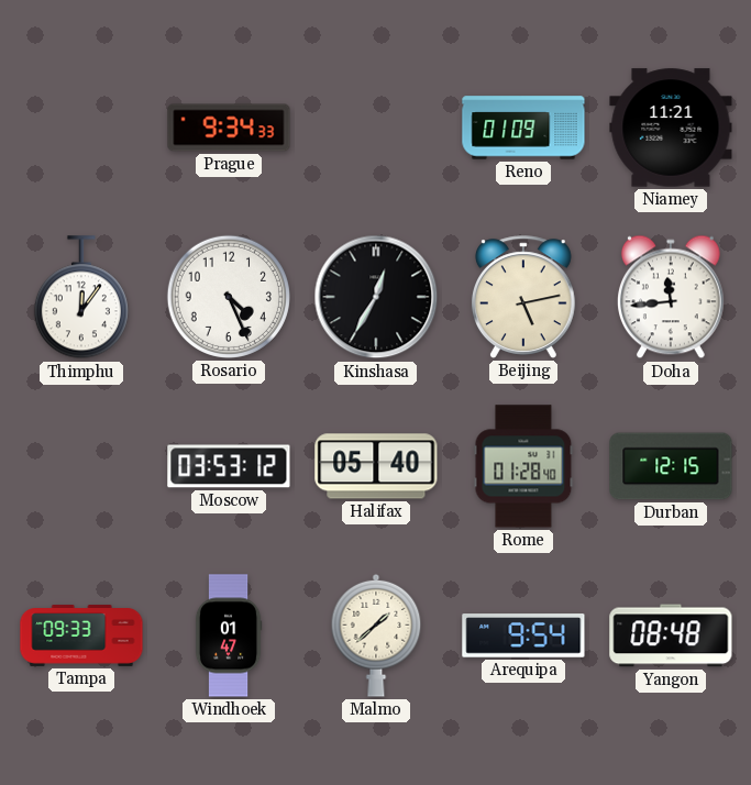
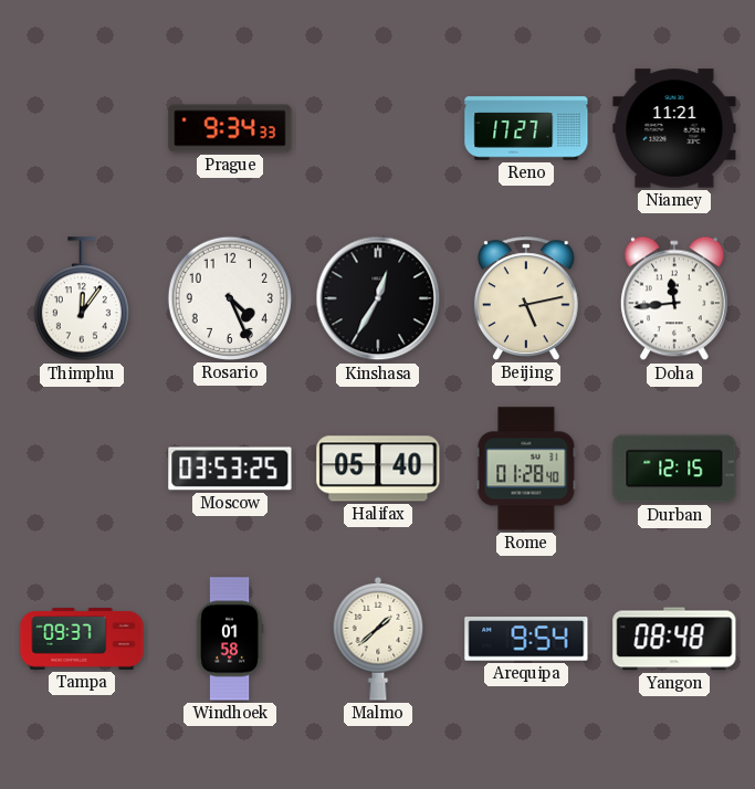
Reno: 01:09 -> 17:27
Moscow: 03:53:12 -> 03:53:25
Tampa: 09:33 -> 09:37
Windhoek: 01:47 -> 01:58
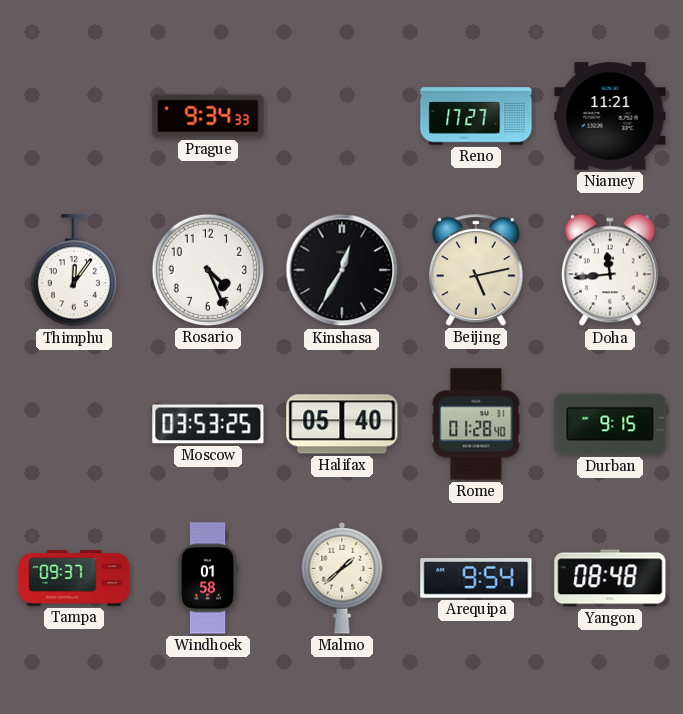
Durban: 12:15 -> 9:15
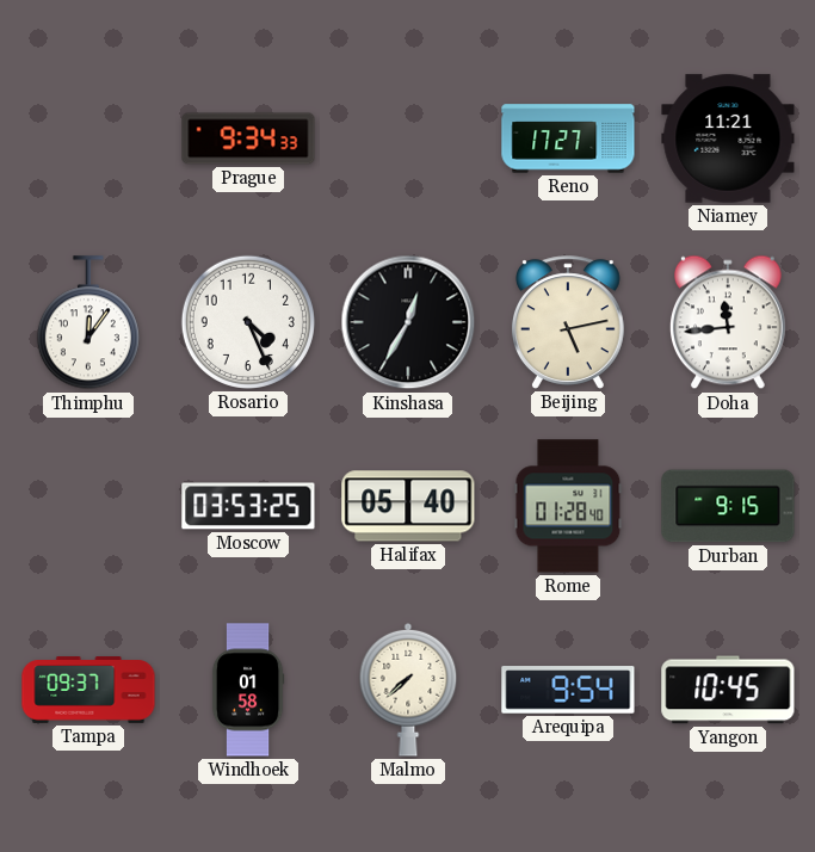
Malmo: 1:38 -> 7:38
Yangon: 08:48 -> 10:45
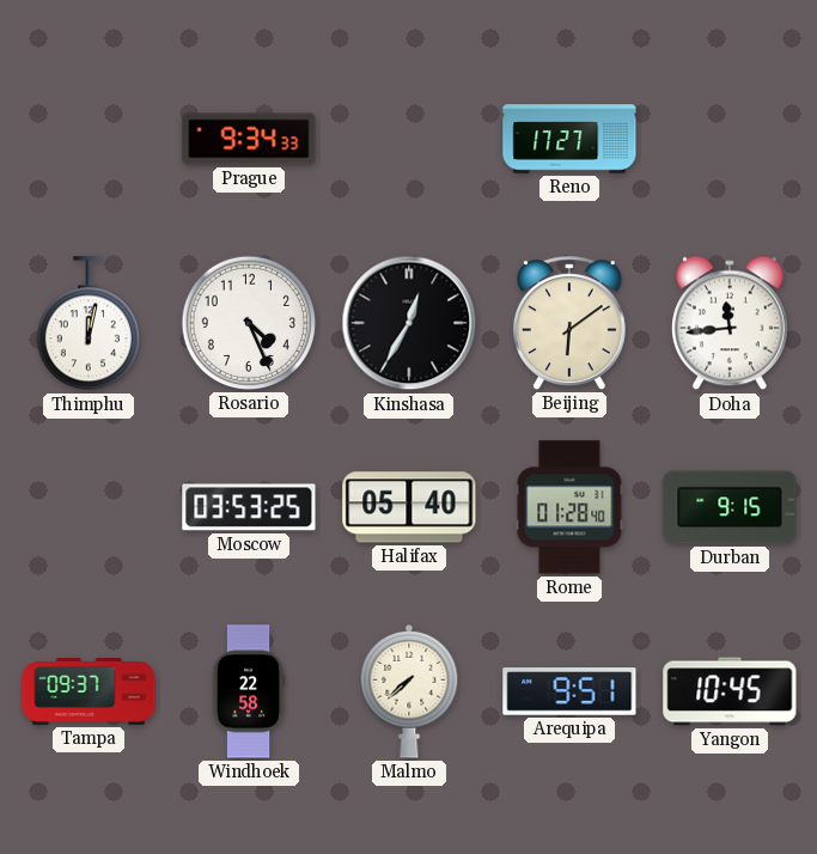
Niamey: 11:21 -> none
Thimphu: 12:06 -> 12:02
Beijing: 5:13 -> 6:09
Windhoek: 01:58 -> 22:58
Arequipa: 9:54 -> 9:51
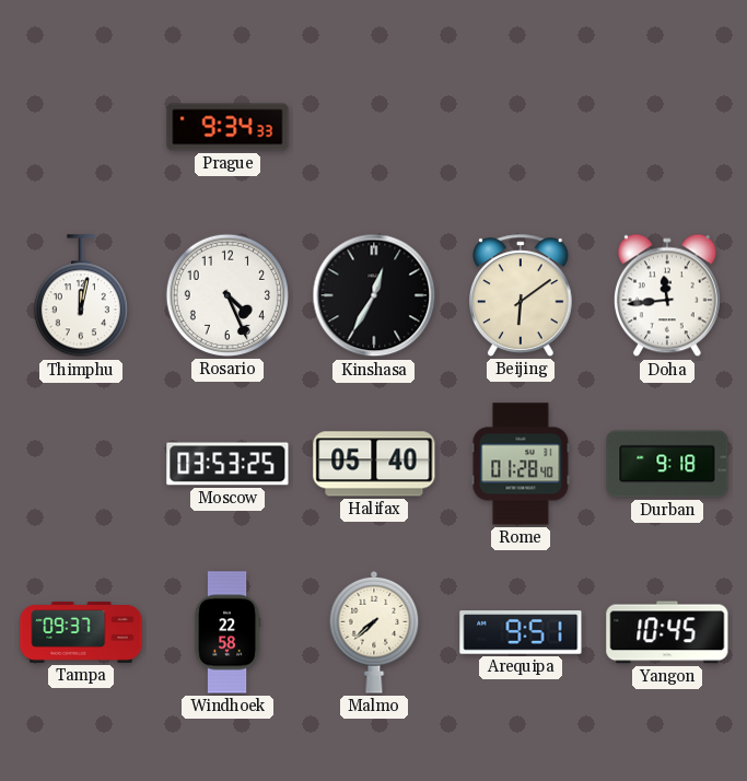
Reno: 17:27 -> none
Durban: 9:15 -> 9:18
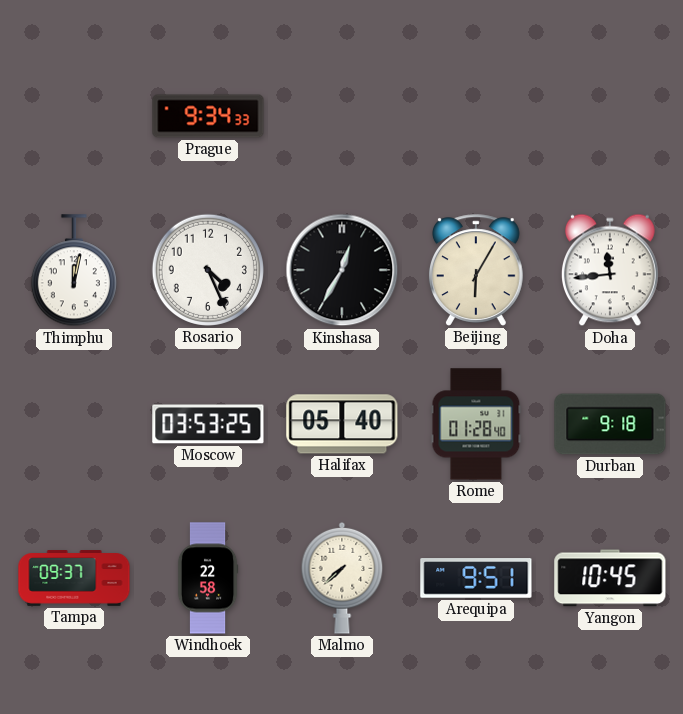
Beijing: 6:09 -> 6:05
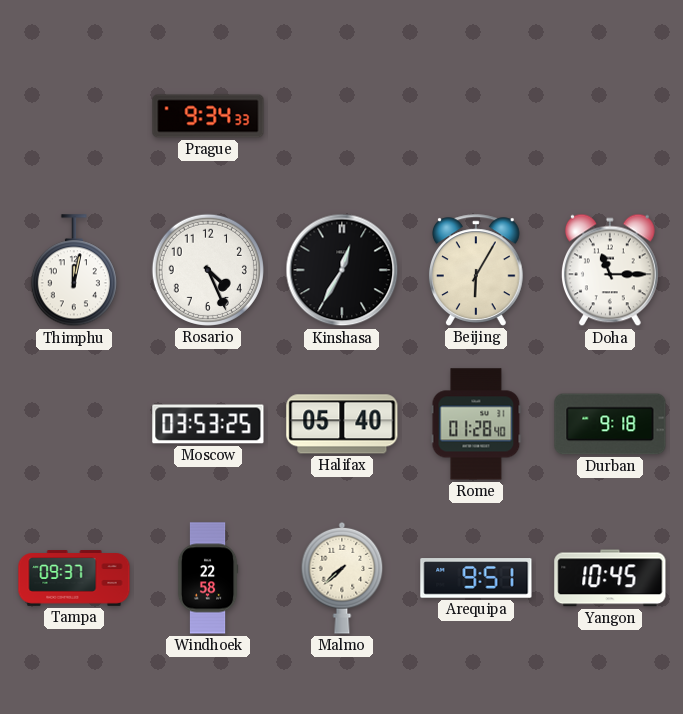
Doha: 11:44 -> 11:15
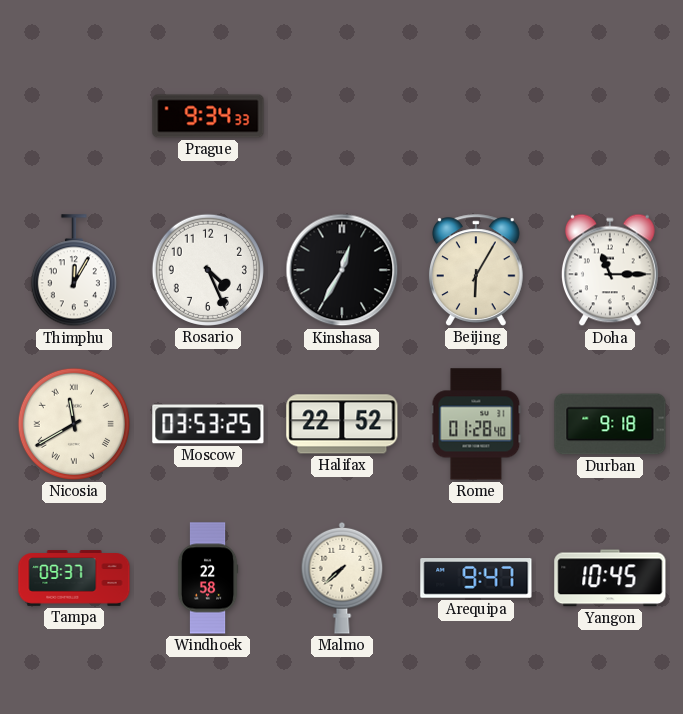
Thimphu: 12:02 -> 12:05
Nicosia: none -> 11:40
Halifax: 05:40 -> 22:52
Arequipa: 9:51 -> 9:47
